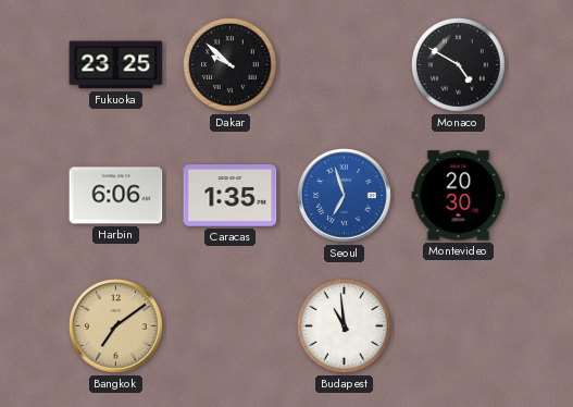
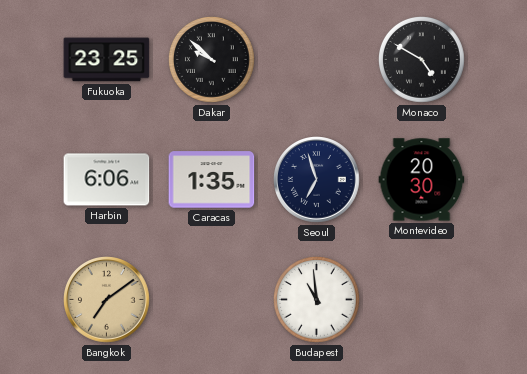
Seoul dial: blue -> navy
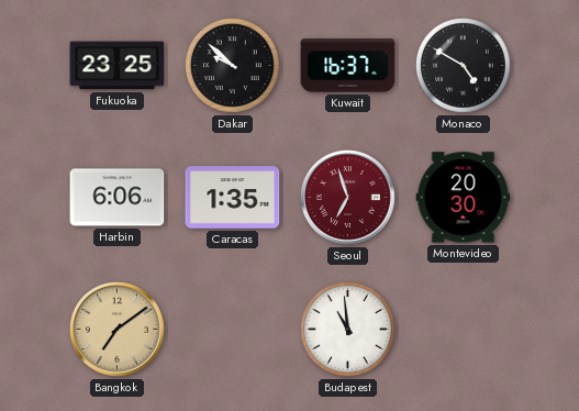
Kuwait: none -> 16:37
Seoul dial: navy -> burgundy
